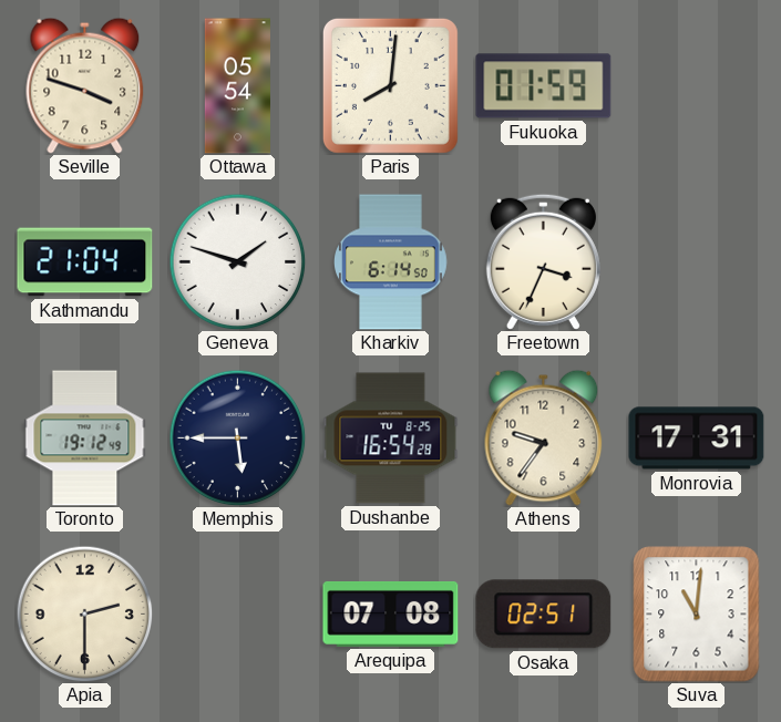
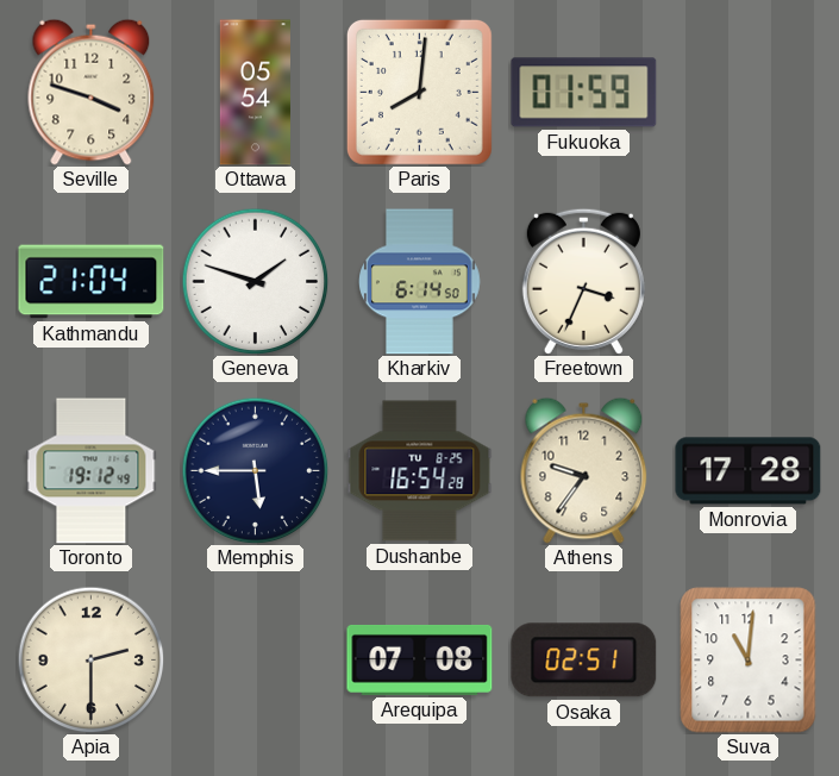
Monrovia: 17:31 -> 17:28
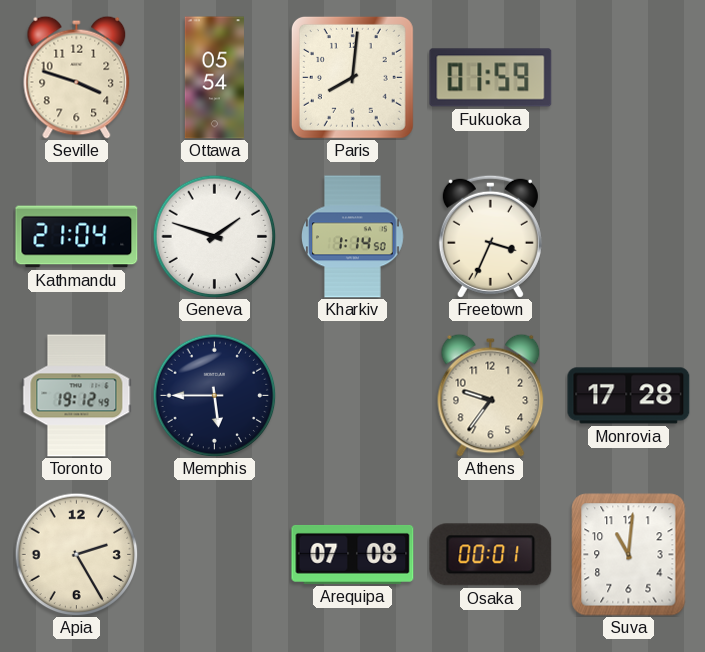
Kharkiv: 6:14 -> 1:14
Dushanbe: 16:54 -> none
Apia: 2:30 -> 2:25
Osaka: 02:51 -> 00:01
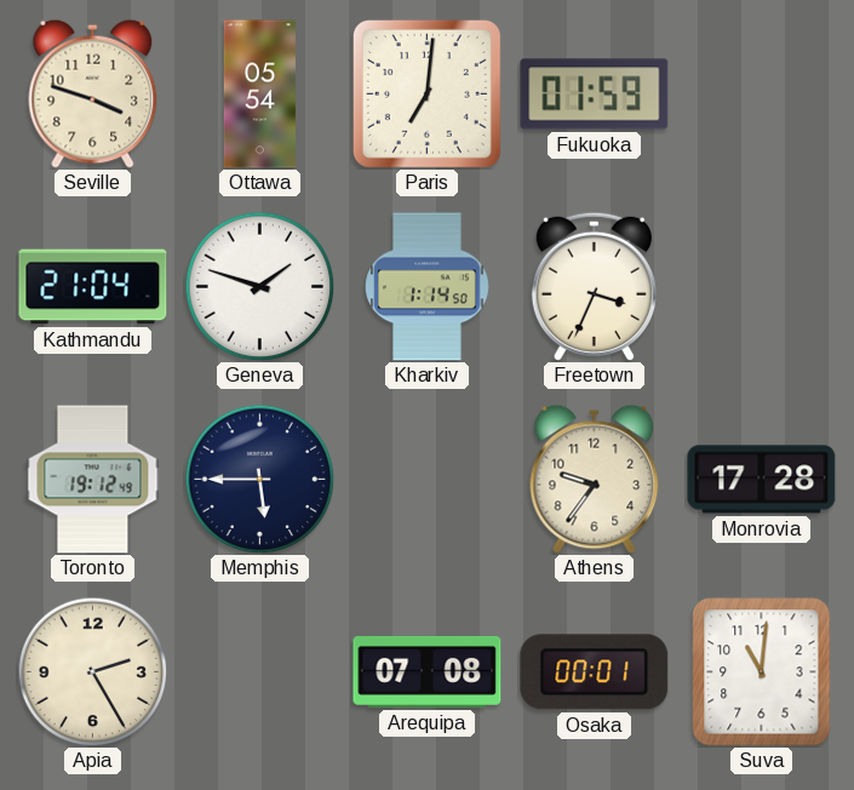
Paris: 8:01 -> 7:01
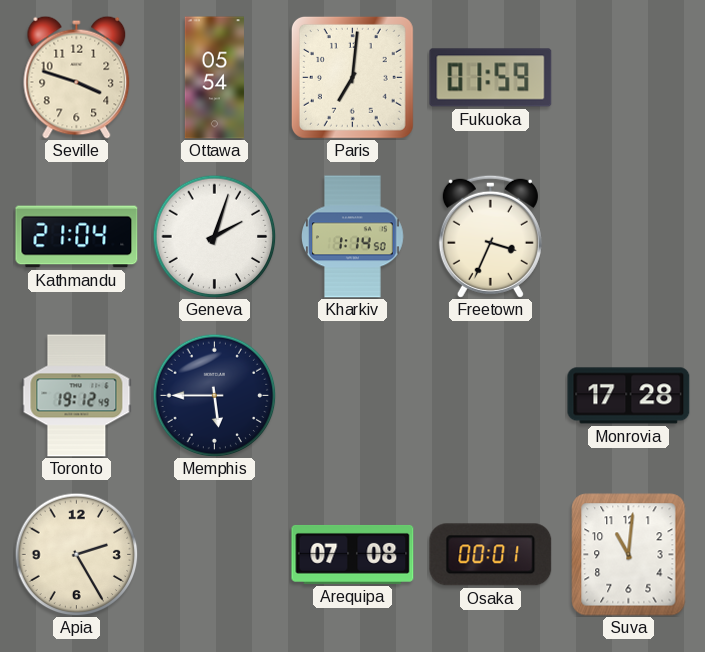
Geneva: 1:48 -> 2:03
Athens: 9:36 -> none
